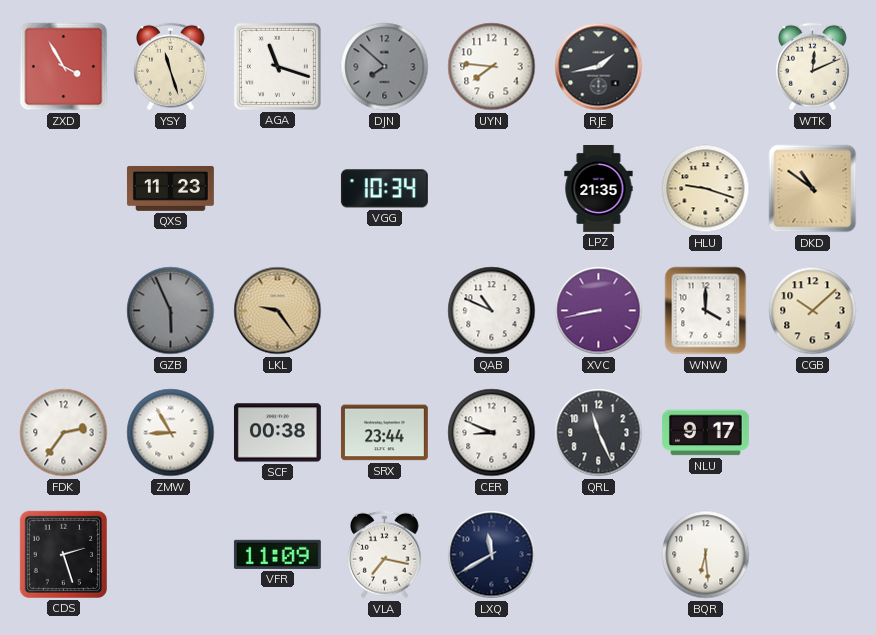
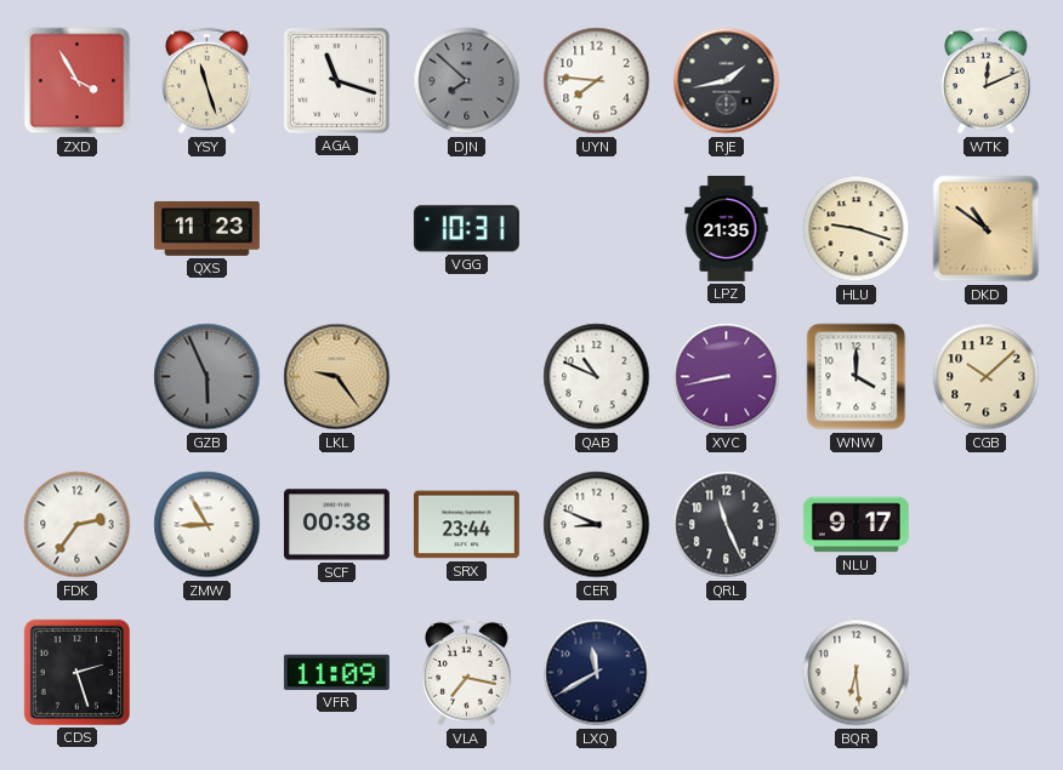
VGG: 10:34 -> 10:31
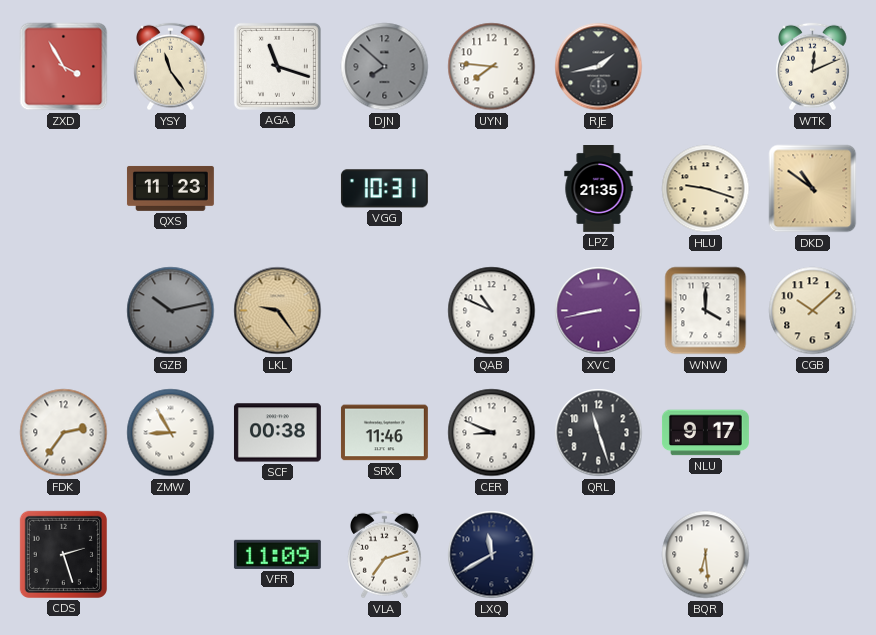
YSY: 11:27 -> 11:24
GZB: 5:56 -> 10:13
SRX: 23:44 -> 11:46
QRL: 11:26 -> 11:27
VLA: 7:17 -> 7:12
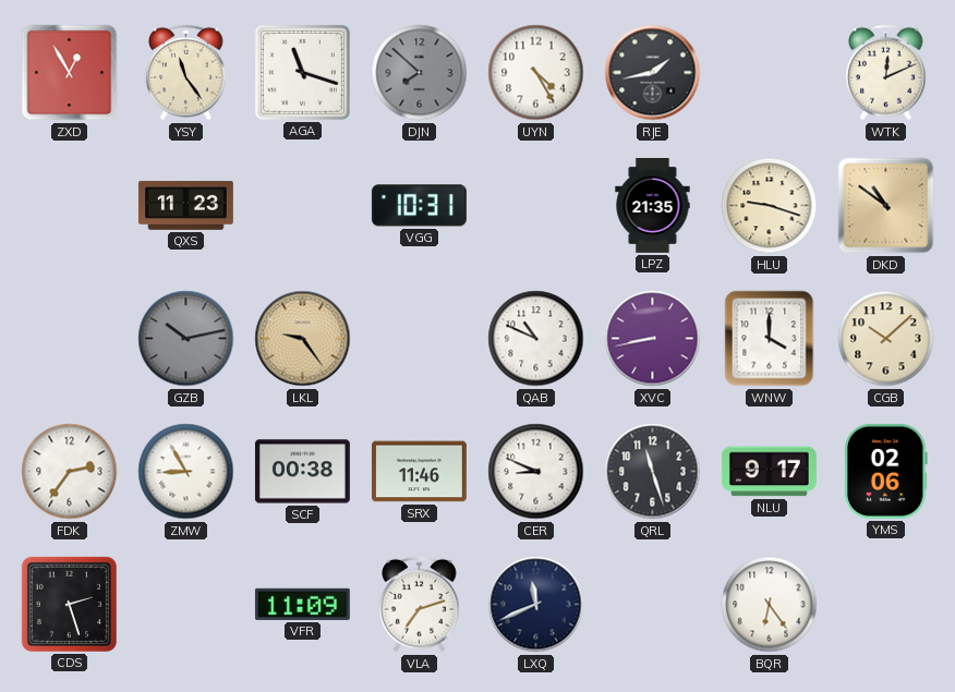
ZXD: 3:55 -> 12:55
UYN: 7:46 -> 4:25
YMS: none -> 02:06
LXQ: 11:40 -> 11:41
BQR: 6:29 -> 6:24
